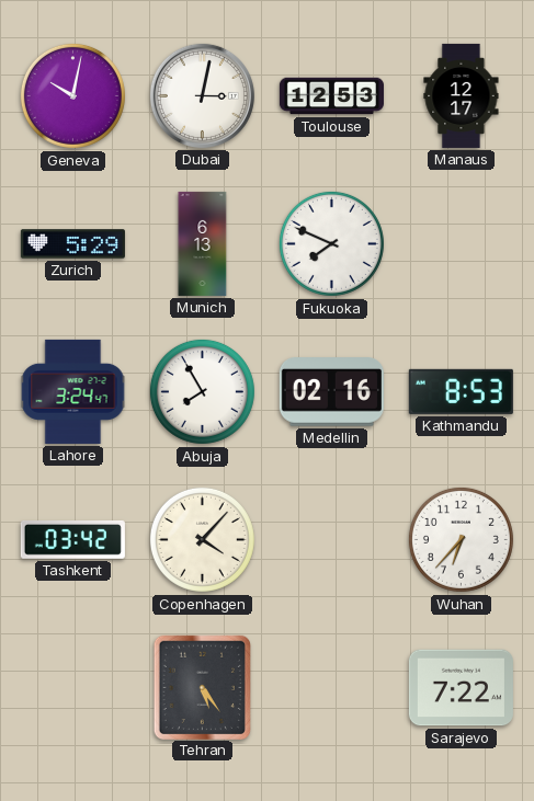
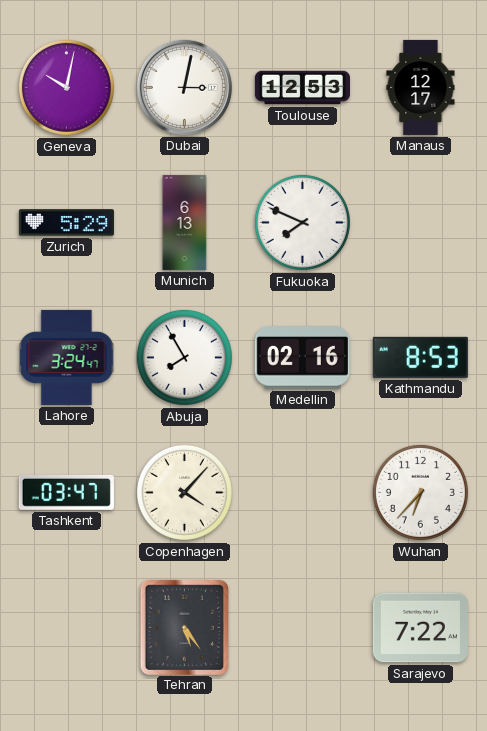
Tashkent: 03:42 -> 03:47
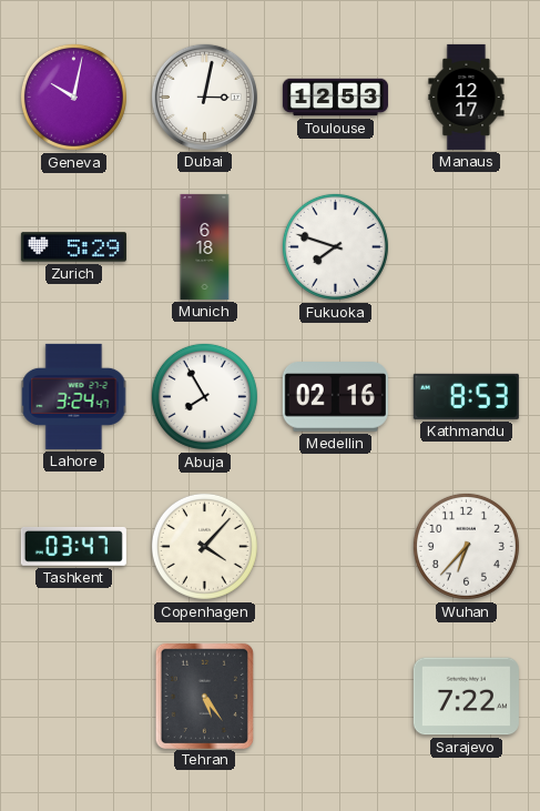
Munich: 6:13 -> 6:18
Fukuoka: 7:49 -> 7:48
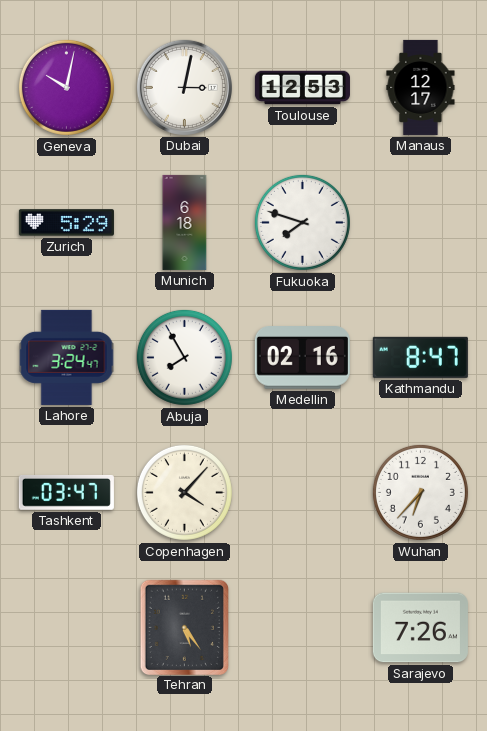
Kathmandu: 8:53 -> 8:47
Sarajevo: 7:22 -> 7:26
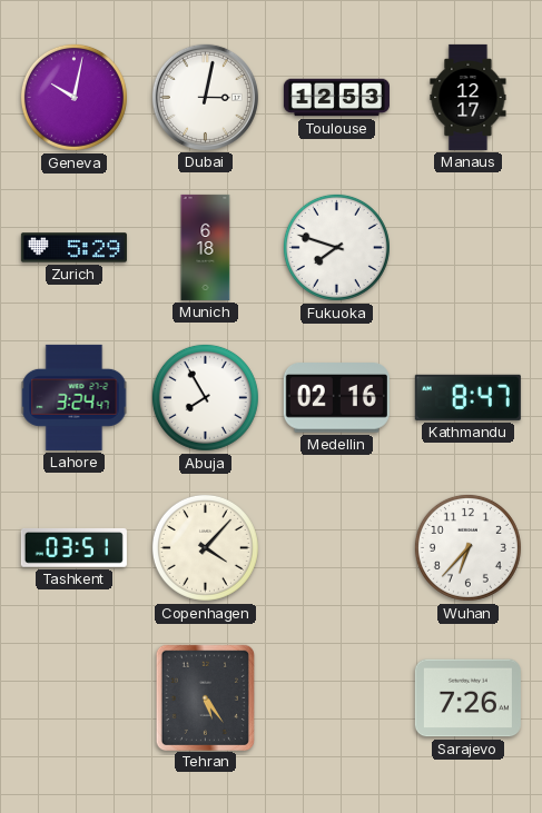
Tashkent: 03:47 -> 03:51
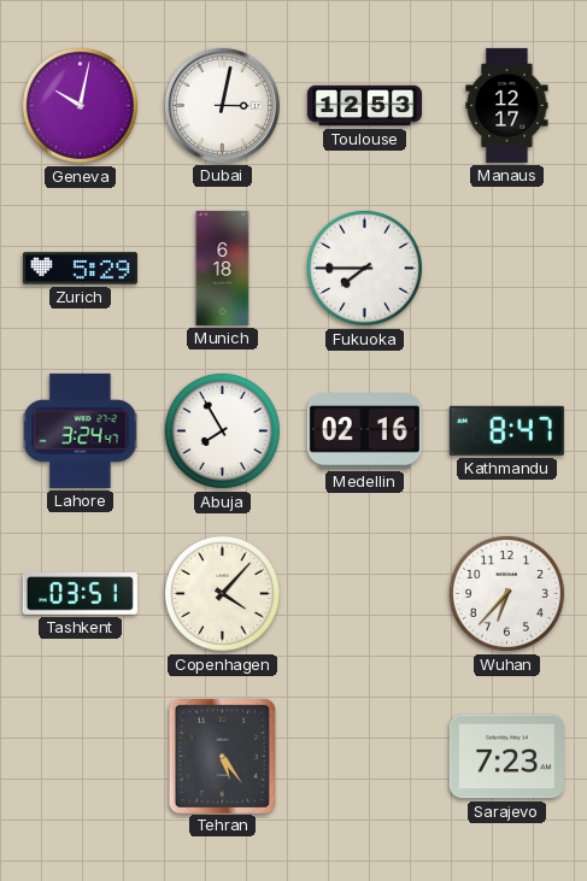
Fukuoka: 7:48 -> 7:45
Sarajevo: 7:26 -> 7:23
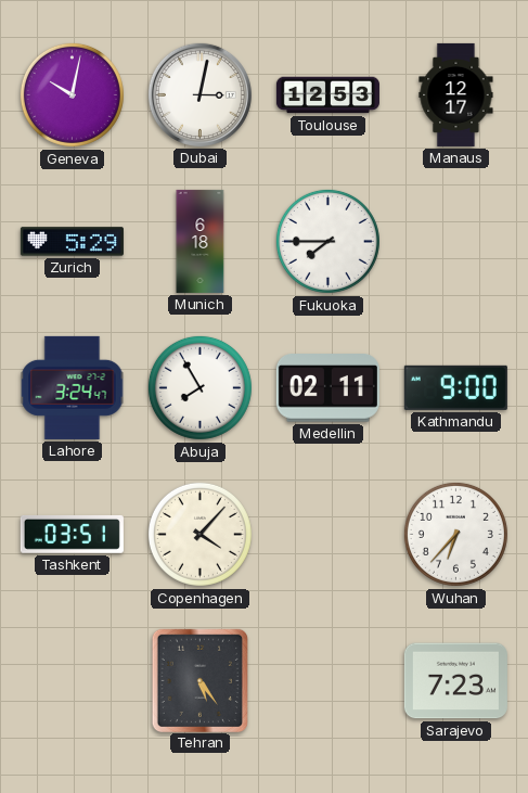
Medellin: 02:16 -> 02:11
Kathmandu: 8:47 -> 9:00
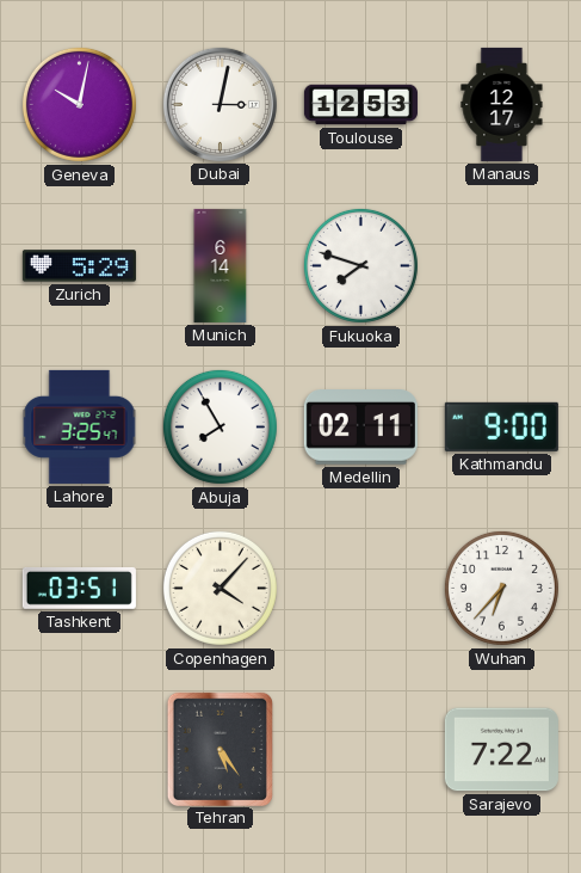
Munich: 6:18 -> 6:14
Fukuoka: 7:45 -> 7:48
Lahore: 3:24 -> 3:25
Sarajevo: 7:23 -> 7:22
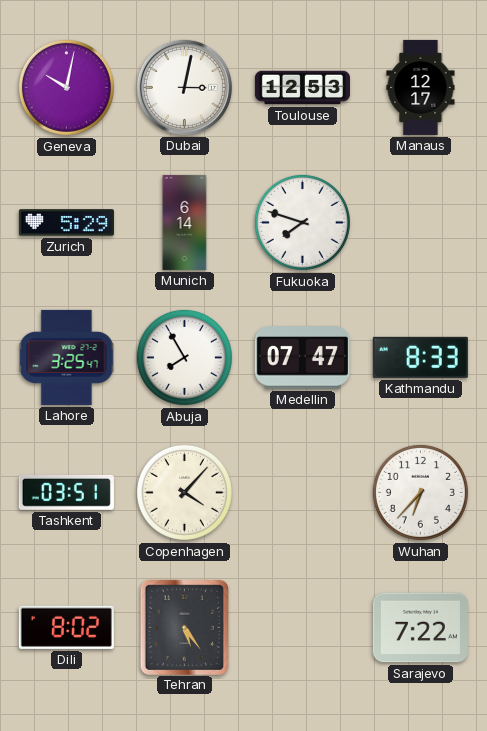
Medellin: 02:11 -> 07:47
Kathmandu: 9:00 -> 8:33
Dili: none -> 8:02
